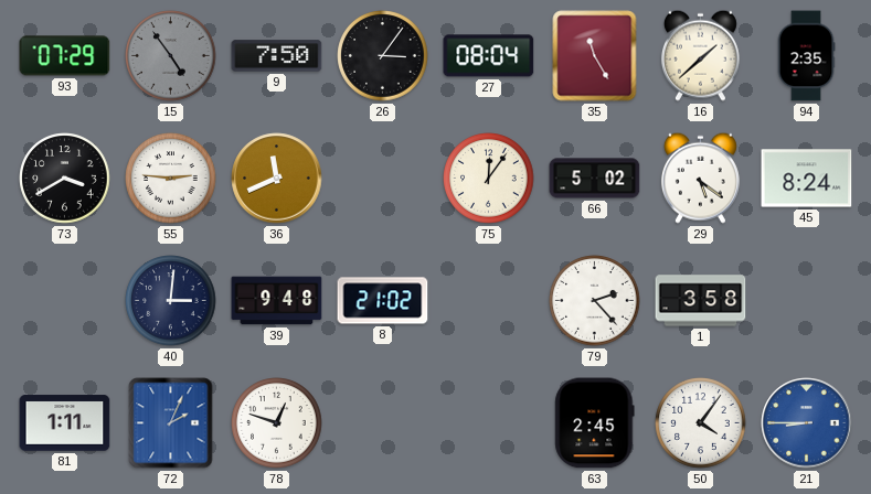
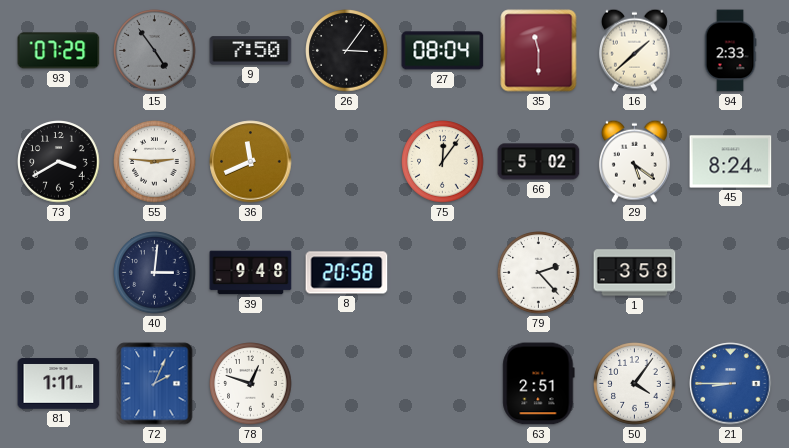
35: 11:25 -> 11:30
94: 2:35 -> 2:33
8: 21:02 -> 20:58
63: 2:45 -> 2:51
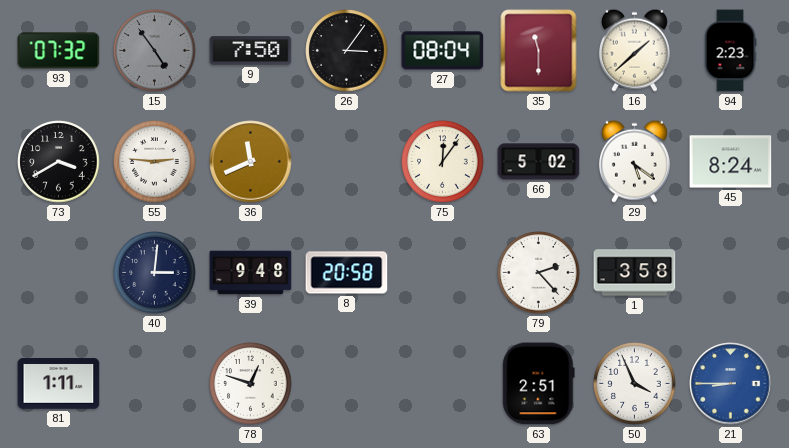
93: 07:29 -> 07:32
94: 2:33 -> 2:23
72: 2:04 -> none
50: 4:06 -> 3:56
